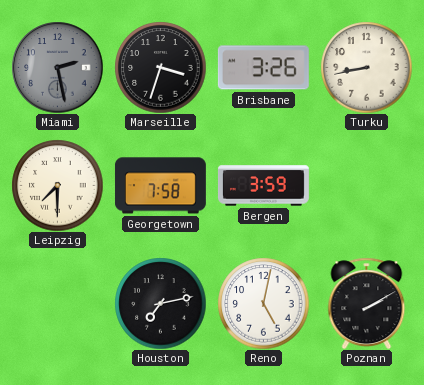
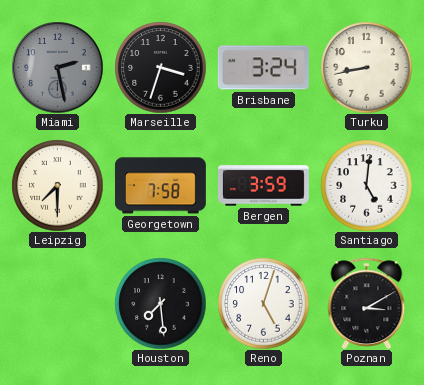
Brisbane: 3:26 -> 3:24
Santiago: none -> 5:01
Houston: 7:13 -> 7:29
Reno: 5:02 -> 5:03
Poznan: 2:10 -> 3:10
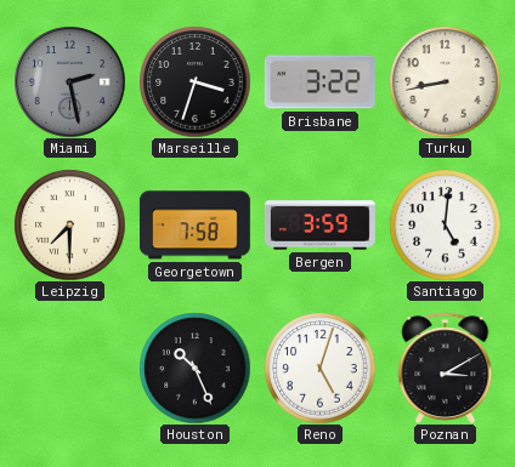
Brisbane: 3:24 -> 3:22
Houston: 7:29 -> 10:26
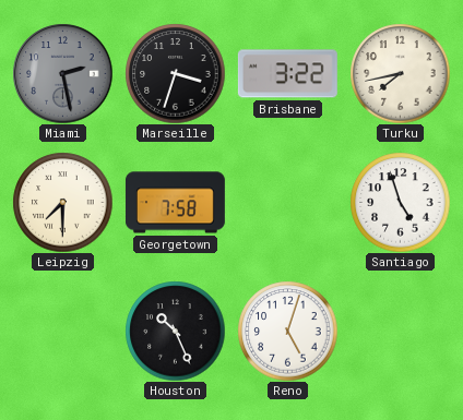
Turku: 8:43 -> 7:43
Bergen: 3:59 -> none
Santiago: 5:01 -> 4:57
Poznan: 3:10 -> none
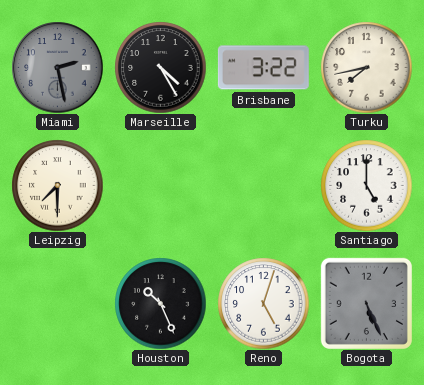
Marseille: 3:33 -> 4:25
Georgetown: 7:58 -> none
Santiago: 4:57 -> 5:00
Bogota: none -> 5:26
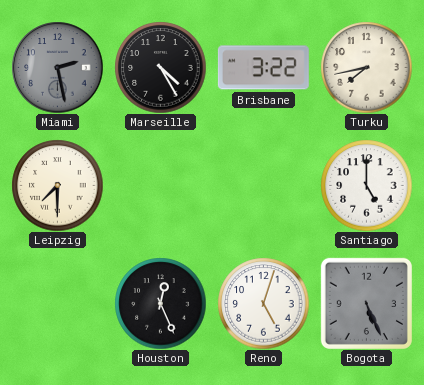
Houston: 10:26 -> 12:26
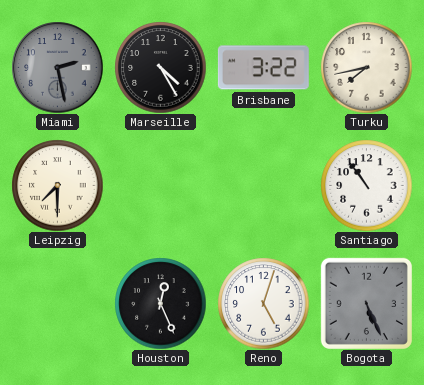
Santiago: 5:00 -> 10:54
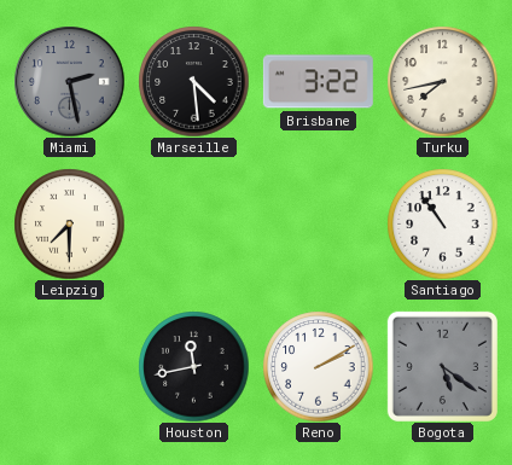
Marseille: 4:25 -> 4:29
Houston: 12:26 -> 11:43
Reno: 5:03 -> 2:10
Bogota: 5:26 -> 5:21
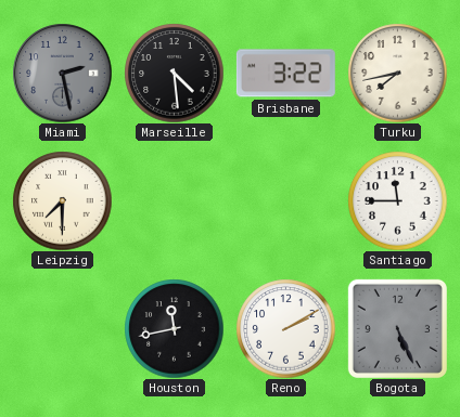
Santiago: 10:54 -> 11:45
Bogota: 5:21 -> 5:26
